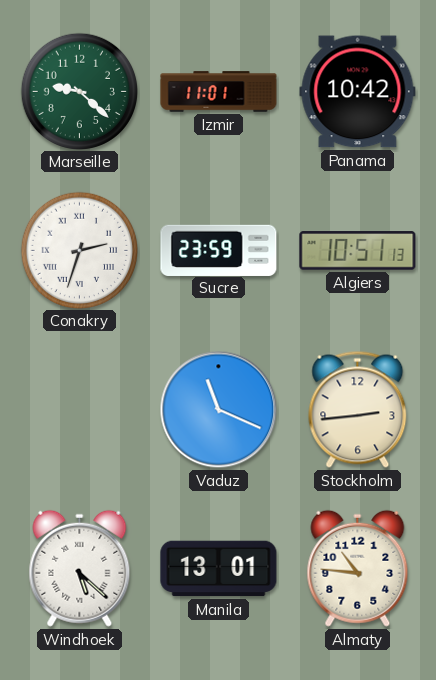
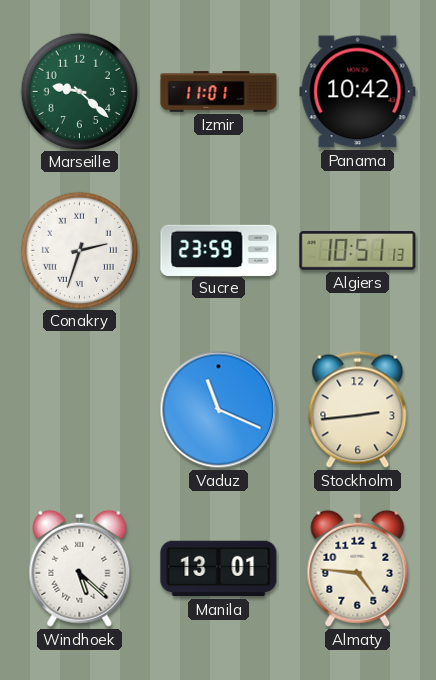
Almaty: 10:46 -> 4:46
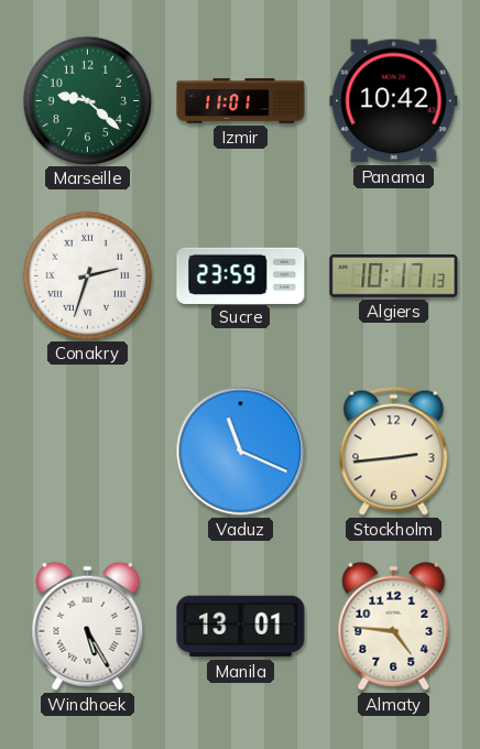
Algiers: 10:51 -> 10:17
Windhoek: 5:22 -> 5:25
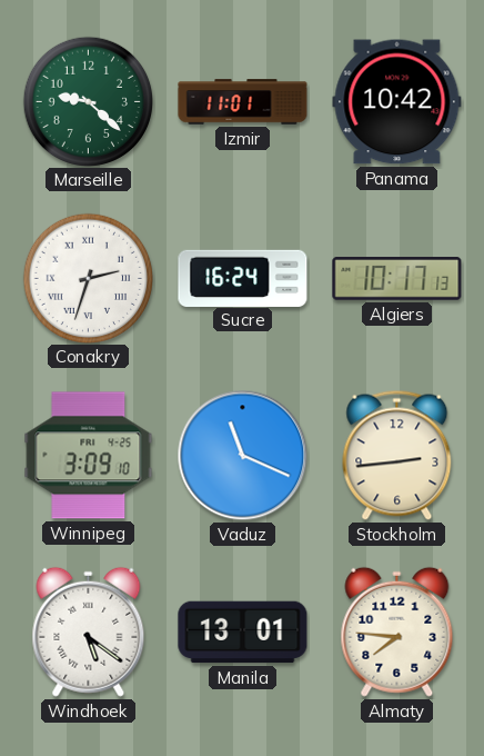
Sucre: 23:59 -> 16:24
Winnipeg: none -> 3:09
Windhoek: 5:25 -> 5:21
Almaty: 4:46 -> 7:46
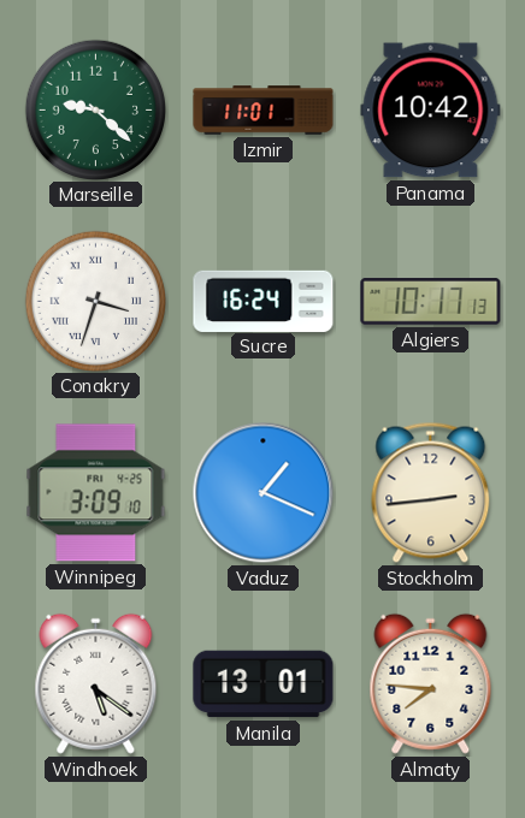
Conakry: 2:33 -> 3:33
Vaduz: 11:19 -> 1:19
